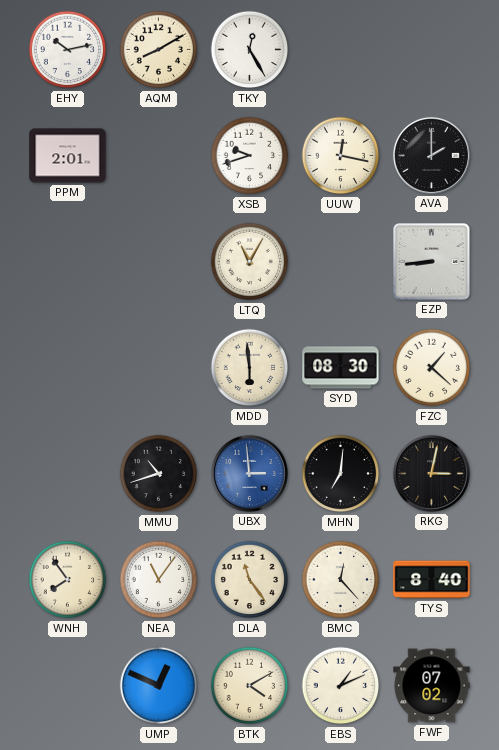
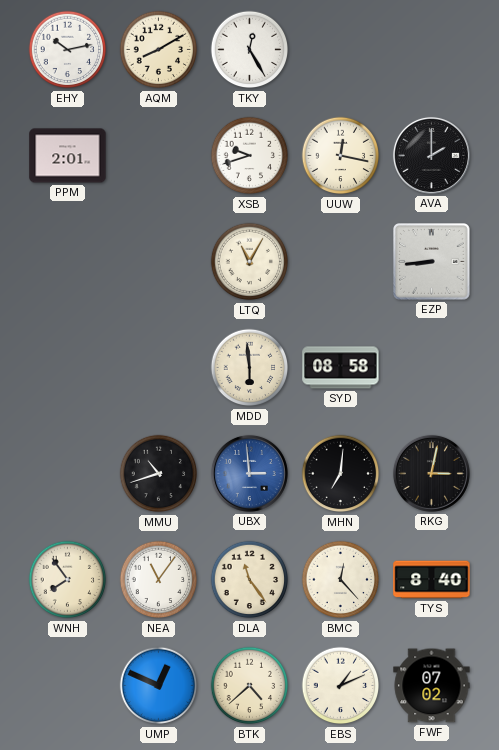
SYD: 08:30 -> 08:58
FZC: 1:22 -> none
BTK: 4:10 -> 4:38
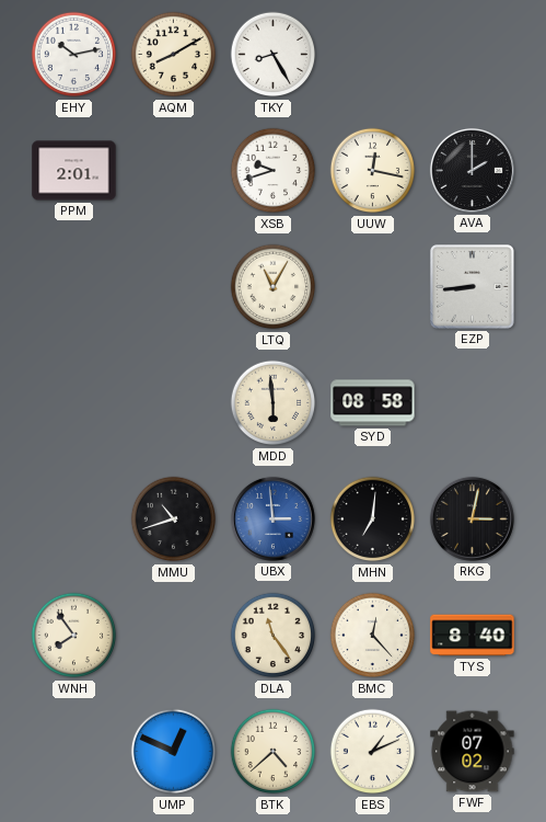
TKY: 12:25 -> 8:25
NEA: 11:06 -> none
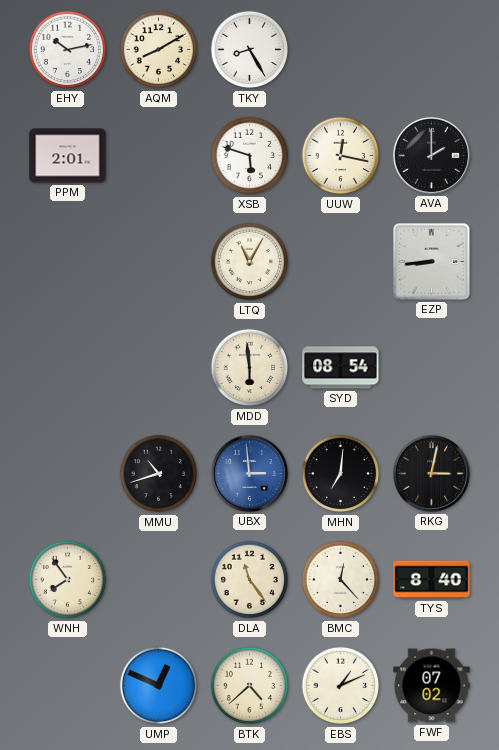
XSB: 9:42 -> 5:48
SYD: 08:58 -> 08:54
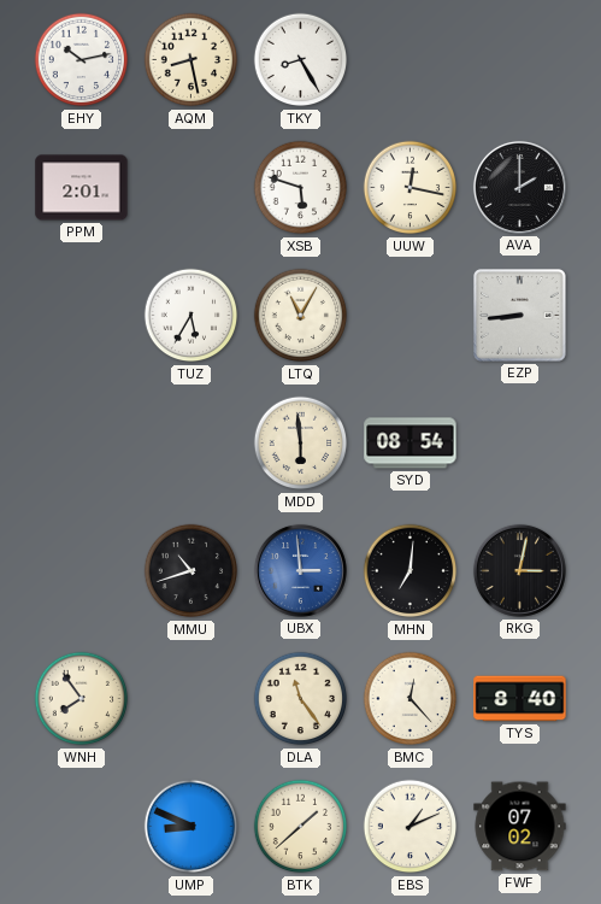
AQM: 8:10 -> 8:28
TUZ: none -> 5:35
UMP: 12:49 -> 8:49
BTK: 4:38 -> 1:38
